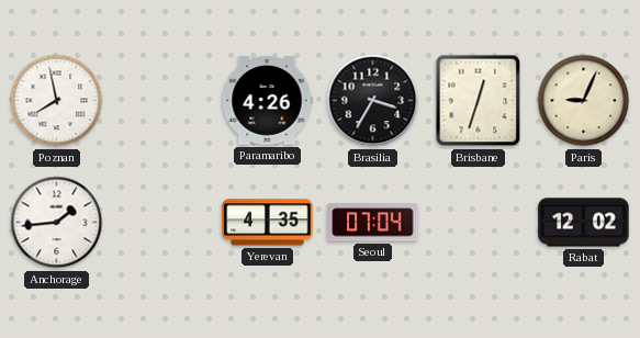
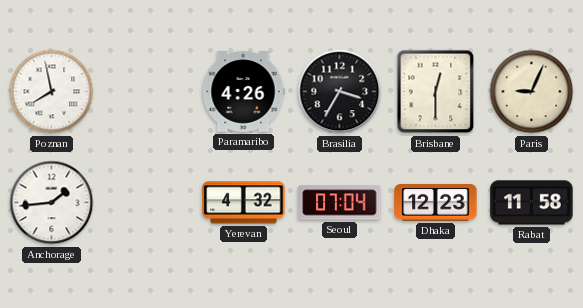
Brisbane: 12:33 -> 12:30
Yerevan: 4:35 -> 4:32
Dhaka: none -> 12:23
Rabat: 12:02 -> 11:58
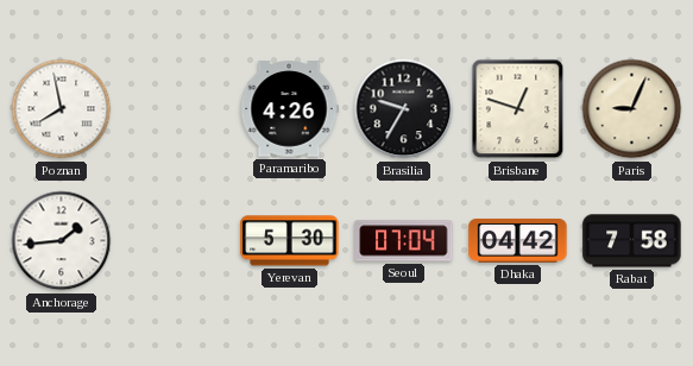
Brasilia: 3:35 -> 9:35
Brisbane: 12:30 -> 12:48
Yerevan: 4:32 -> 5:30
Dhaka: 12:23 -> 04:42
Rabat: 11:58 -> 7:58
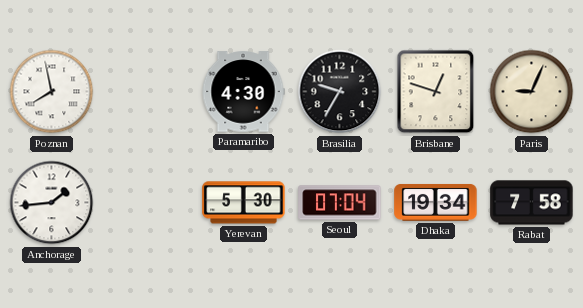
Paramaribo: 4:26 -> 4:30
Dhaka: 04:42 -> 19:34
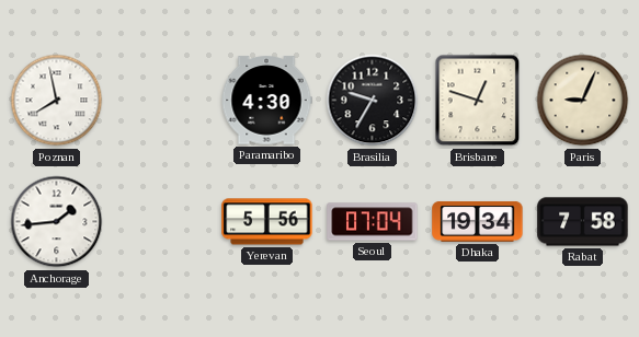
Yerevan: 5:30 -> 5:56
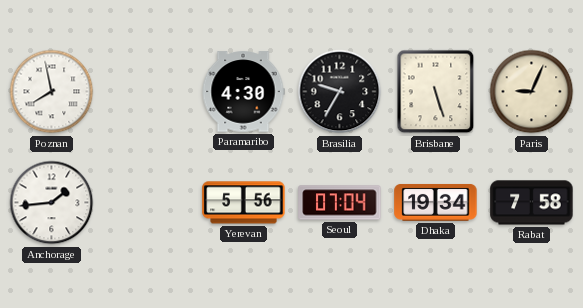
Brisbane: 12:48 -> 5:27
